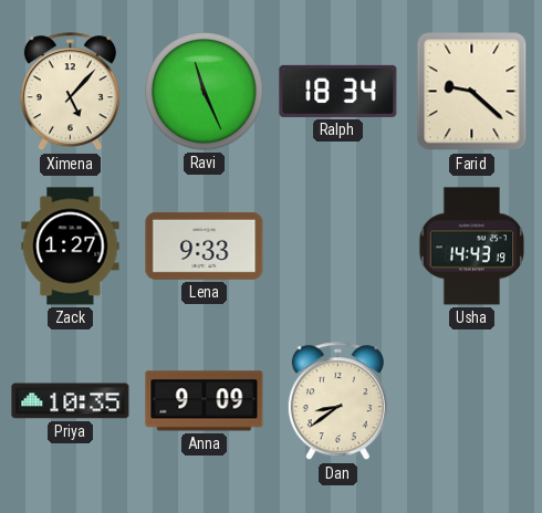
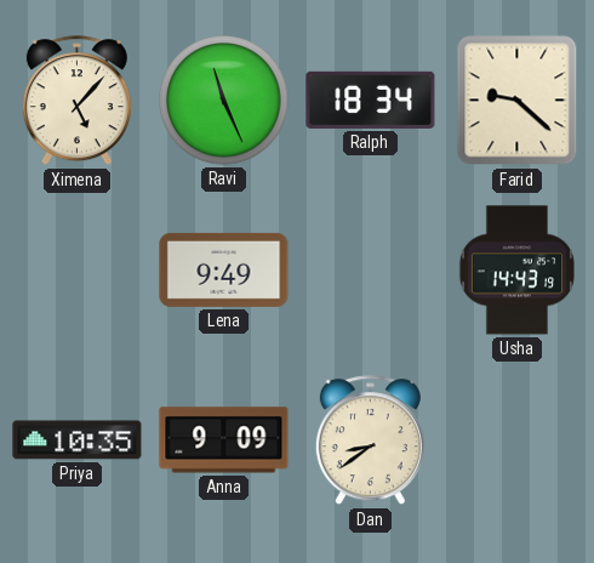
Zack: 1:27 -> none
Lena: 9:33 -> 9:49
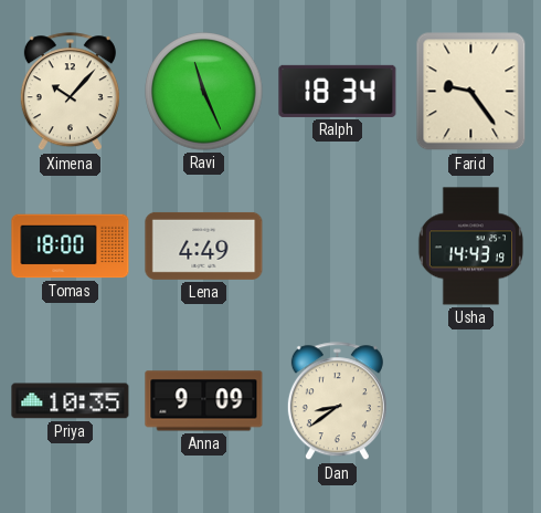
Ximena: 5:07 -> 10:07
Farid: 9:22 -> 9:24
Tomas: none -> 18:00
Lena: 9:49 -> 4:49
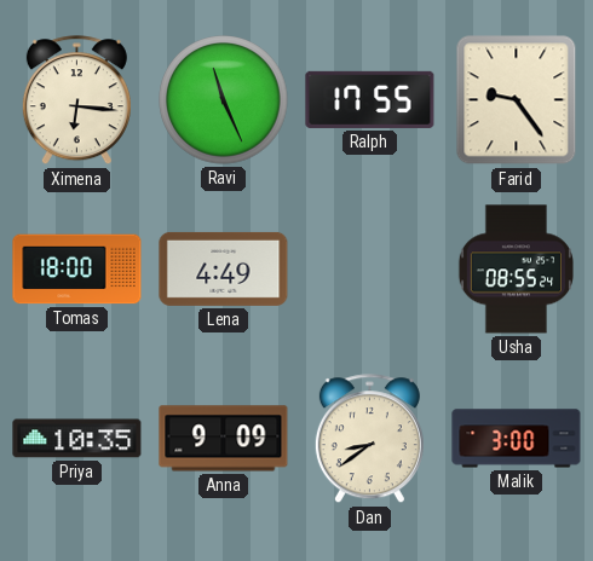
Ximena: 10:07 -> 6:16
Ralph: 18:34 -> 17:55
Usha: 14:43 -> 08:55
Malik: none -> 3:00
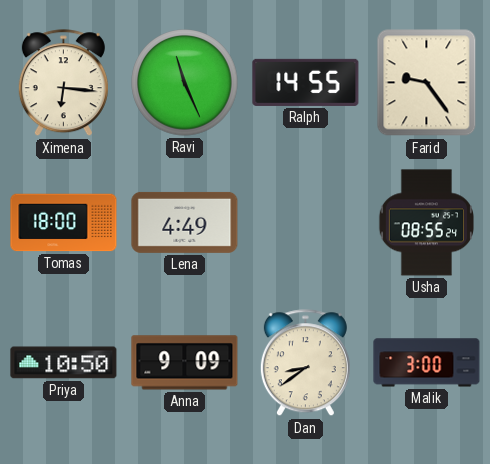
Ralph: 17:55 -> 14:55
Priya: 10:35 -> 10:50
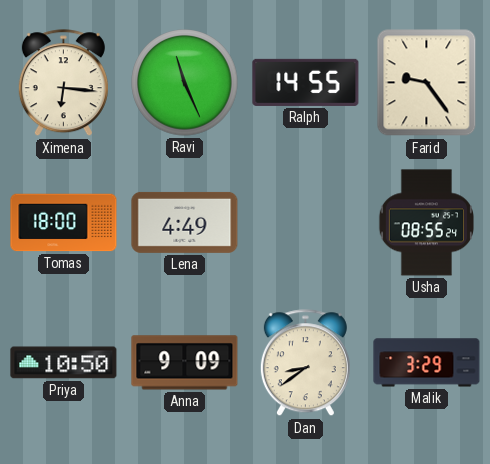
Malik: 3:00 -> 3:29
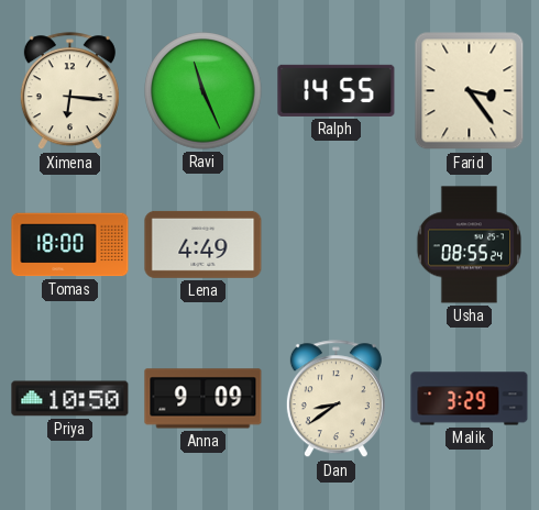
Farid: 9:24 -> 3:24
